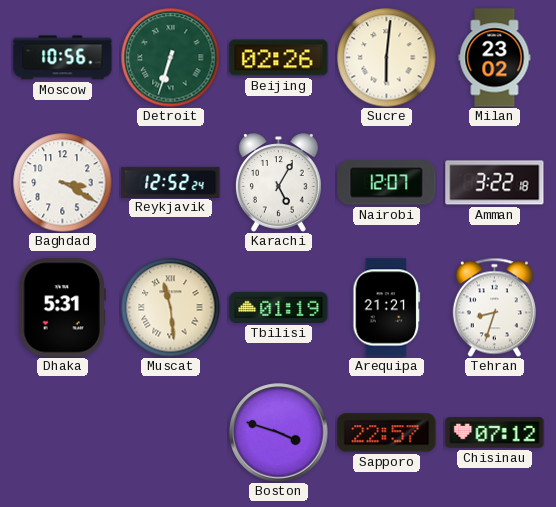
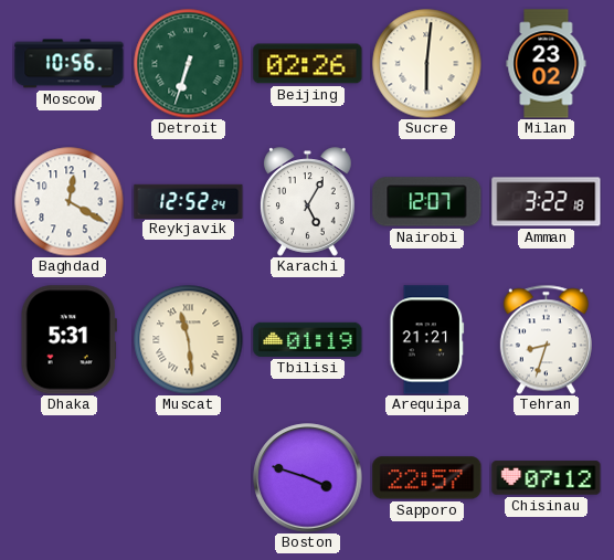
Baghdad: 3:20 -> 12:20
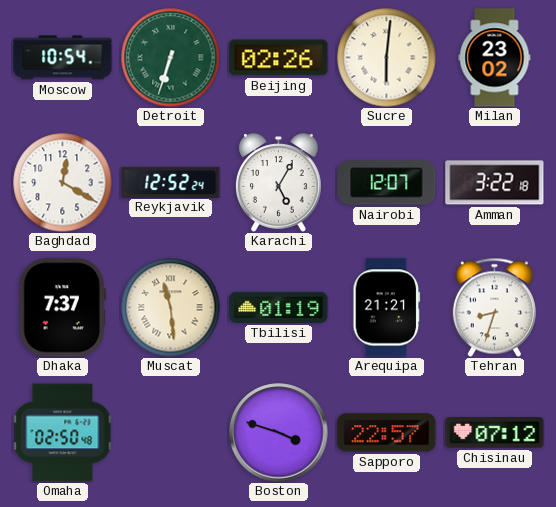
Moscow: 10:56 -> 10:54
Dhaka: 5:31 -> 7:37
Omaha: none -> 02:50
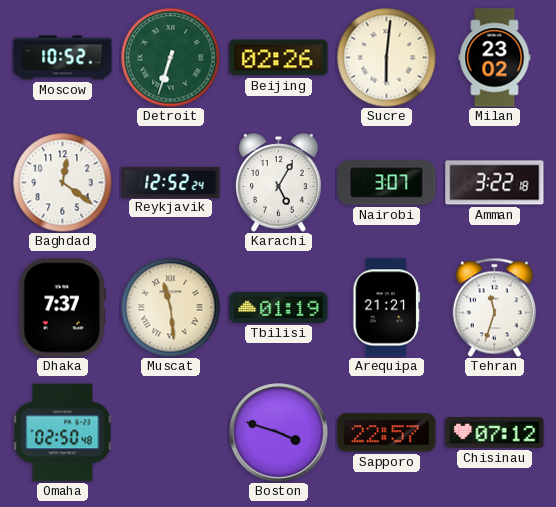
Moscow: 10:54 -> 10:52
Baghdad: 12:20 -> 12:21
Nairobi: 12:07 -> 3:07
Tehran: 8:33 -> 11:33
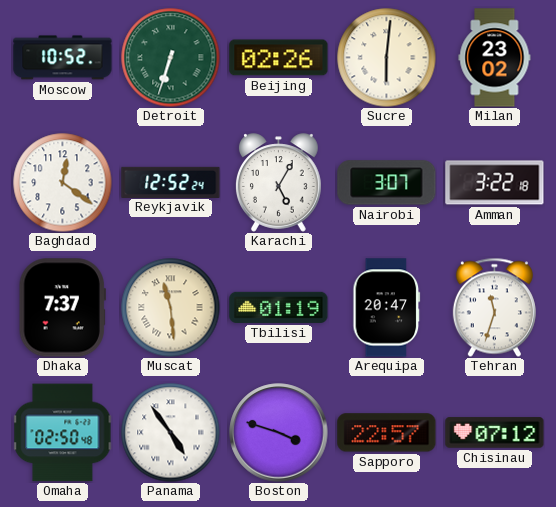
Arequipa: 21:21 -> 20:47
Panama: none -> 4:54
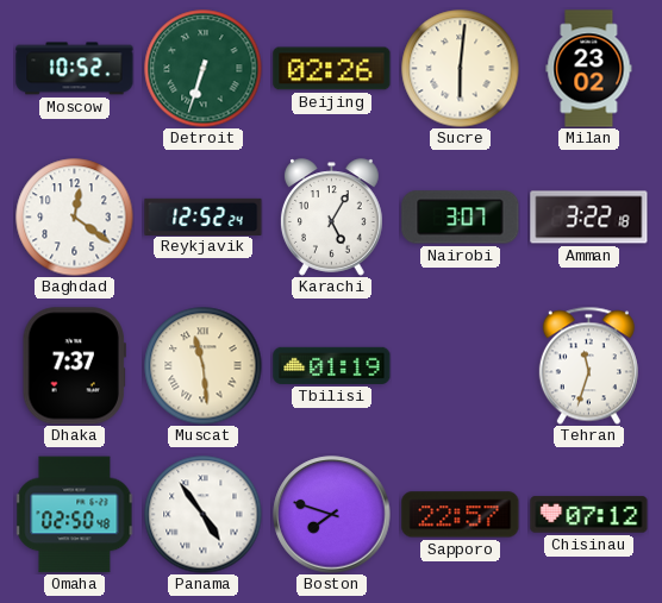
Arequipa: 20:47 -> none
Boston: 3:48 -> 7:48
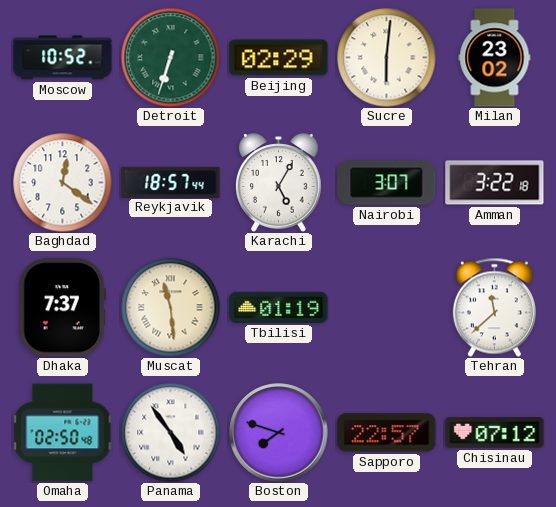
Beijing: 02:26 -> 02:29
Reykjavik: 12:52 -> 18:57
Tehran: 11:33 -> 11:38
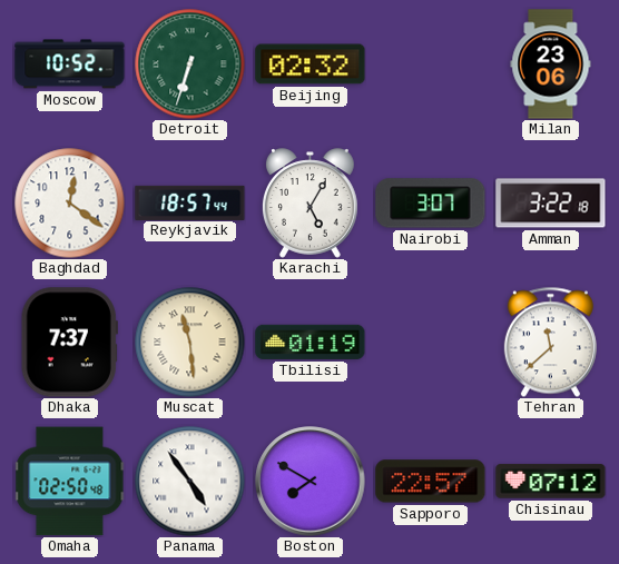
Beijing: 02:29 -> 02:32
Sucre: 6:01 -> none
Milan: 23:02 -> 23:06
Boston: 7:48 -> 7:50
